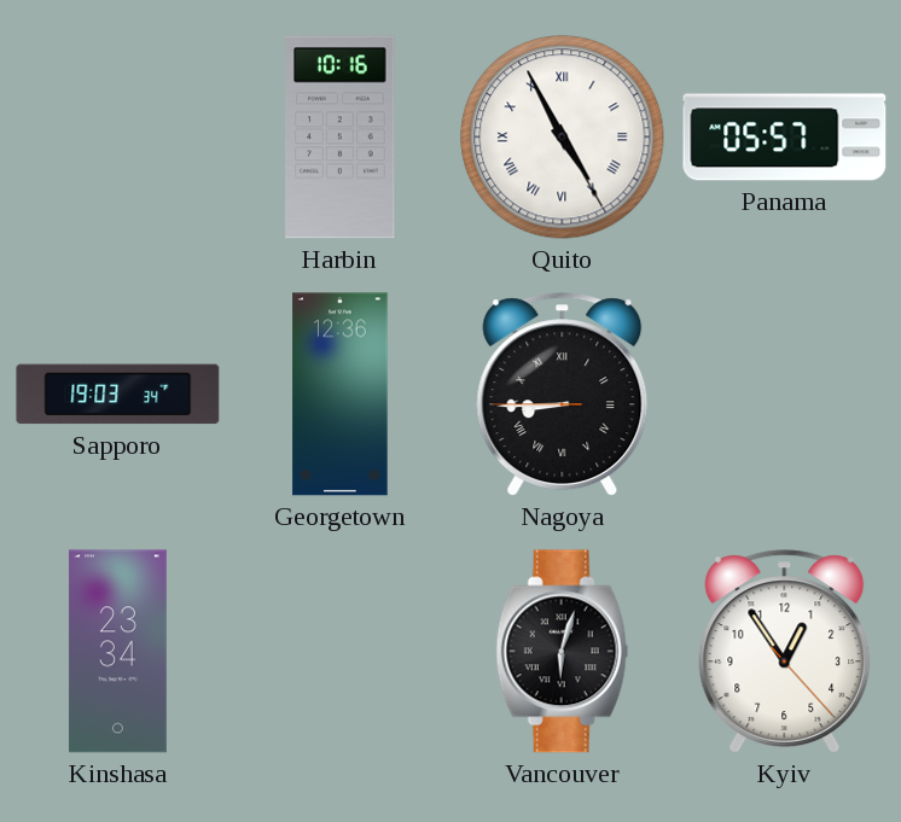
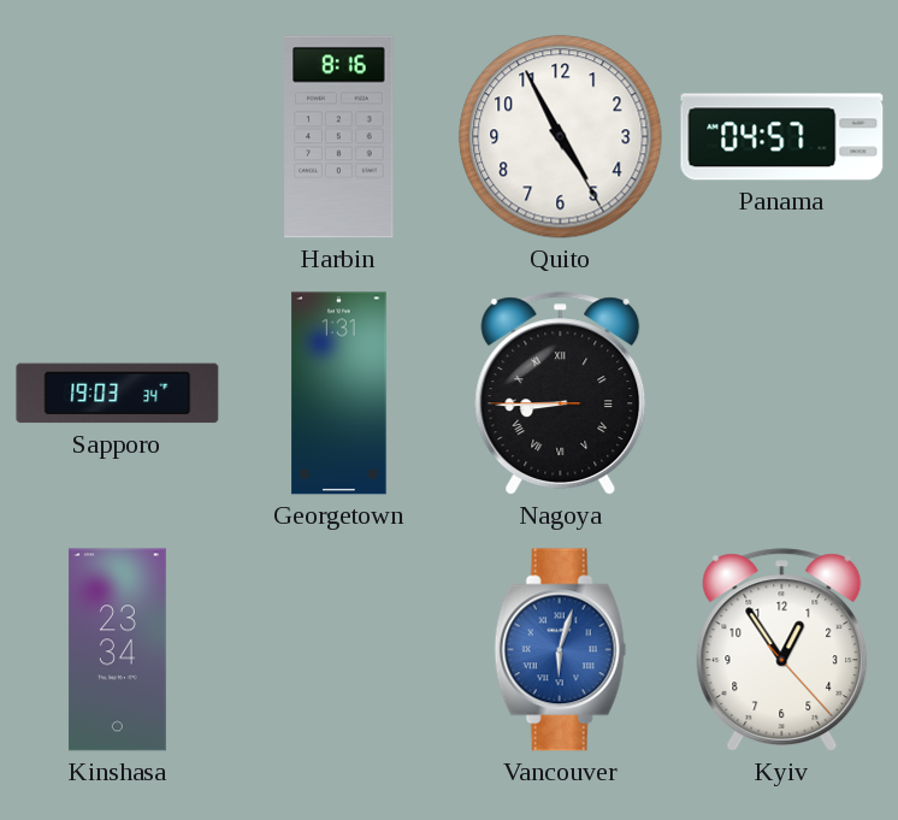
Harbin: 10:16 -> 8:16
Quito numerals: Roman -> Arabic
Panama: 05:57 -> 04:57
Georgetown: 12:36 -> 1:31
Vancouver dial: black -> blue
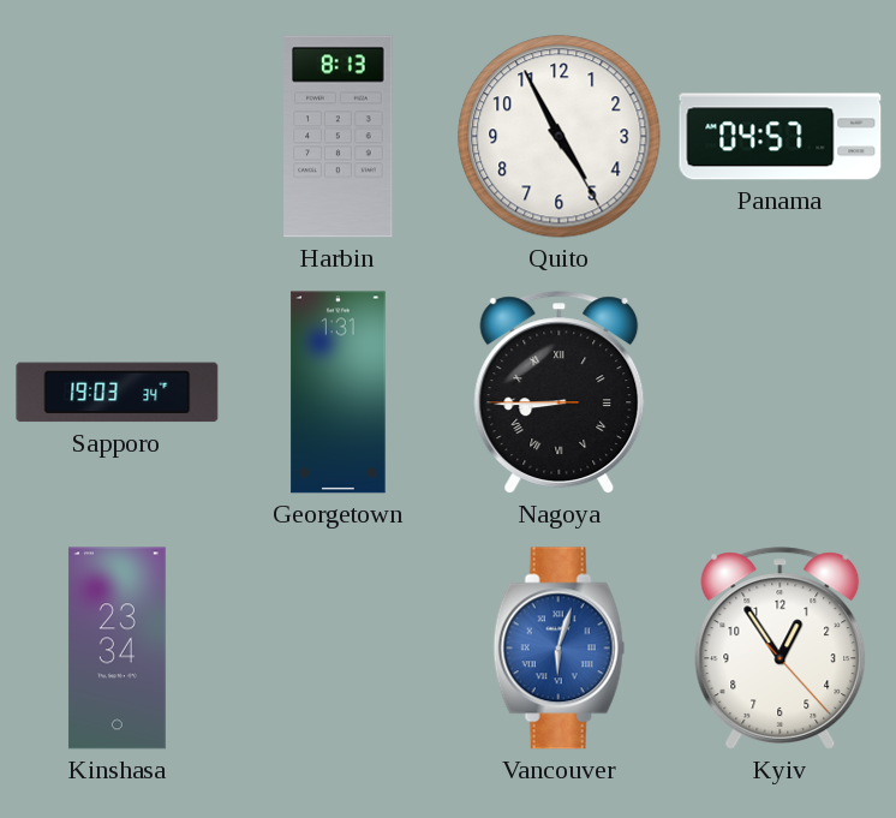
Harbin: 8:16 -> 8:13
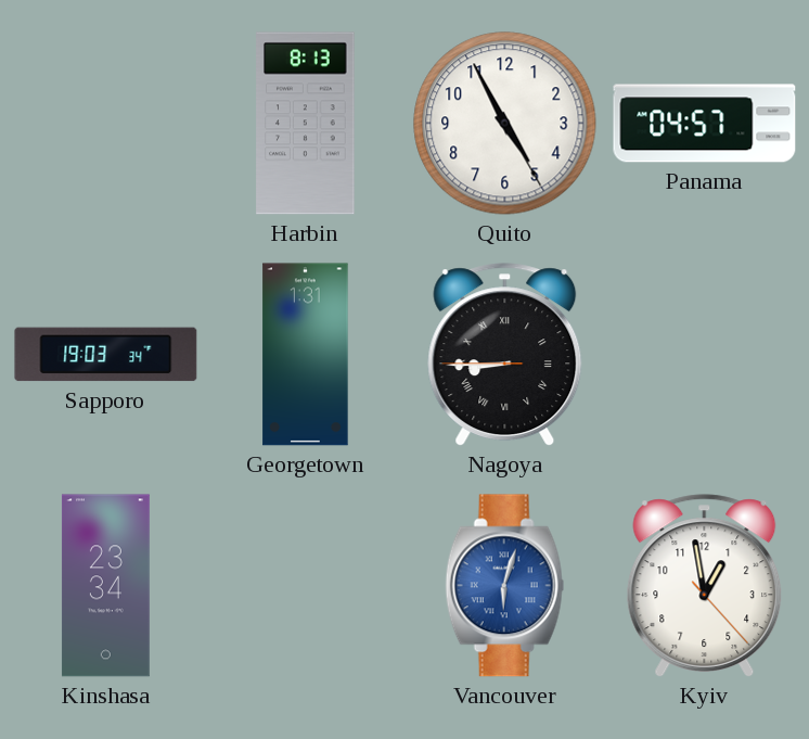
Kyiv: 12:54 -> 12:58
